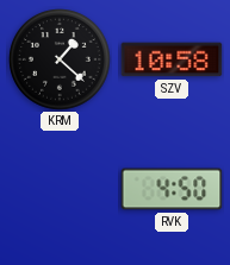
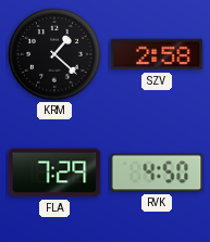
SZV: 10:58 -> 2:58
FLA: none -> 7:29
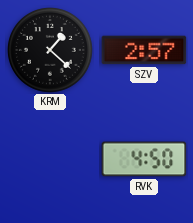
SZV: 2:58 -> 2:57
FLA: 7:29 -> none
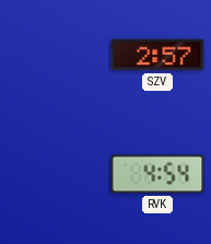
KRM: 1:22 -> none
RVK: 4:50 -> 4:54
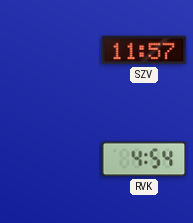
SZV: 2:57 -> 11:57
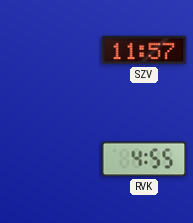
RVK: 4:54 -> 4:55
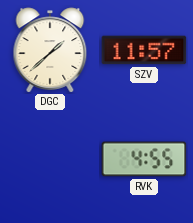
DGC: none -> 1:38
